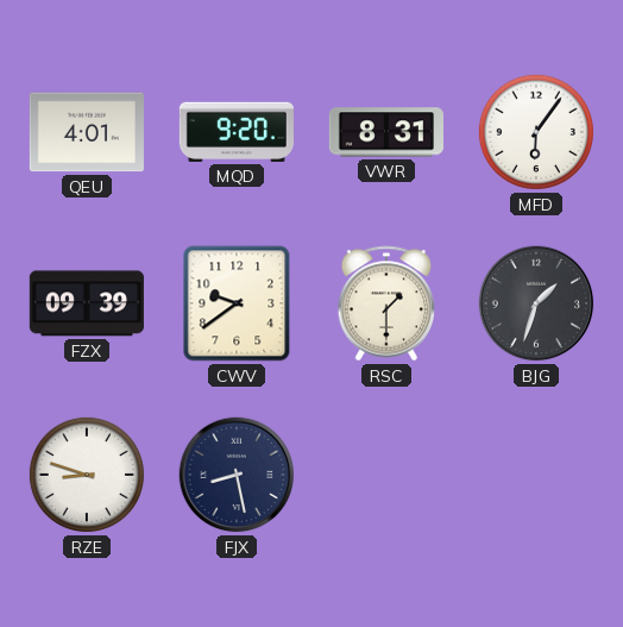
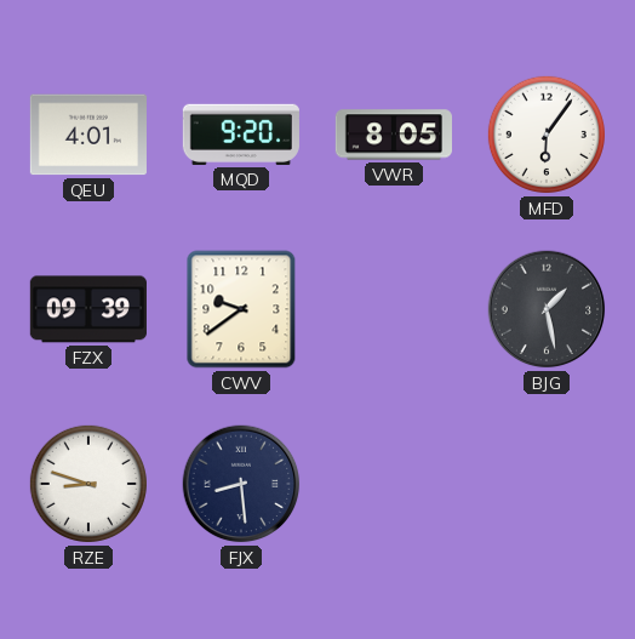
VWR: 8:31 -> 8:05
RSC: 1:30 -> none
BJG: 1:33 -> 1:28
FJX: 8:28 -> 8:29
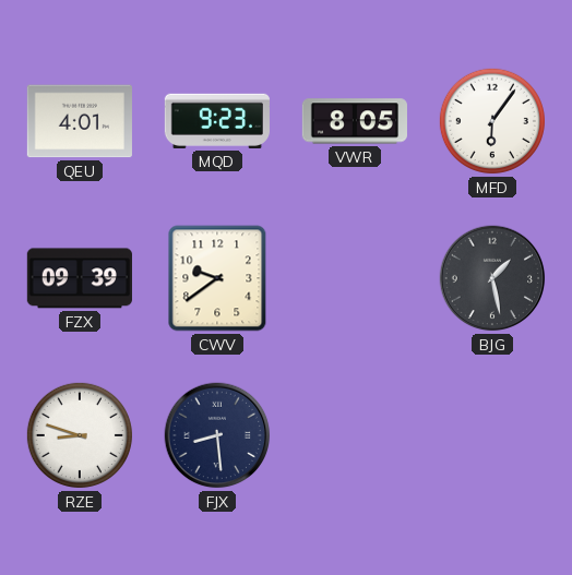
MQD: 9:20 -> 9:23
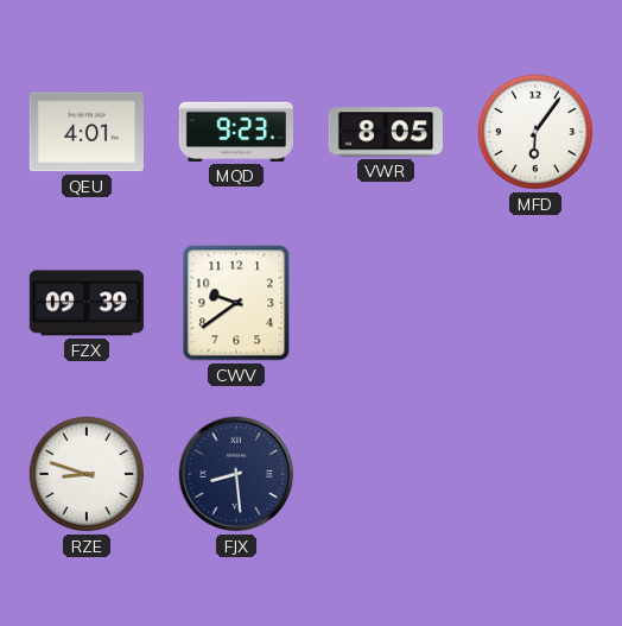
BJG: 1:28 -> none
